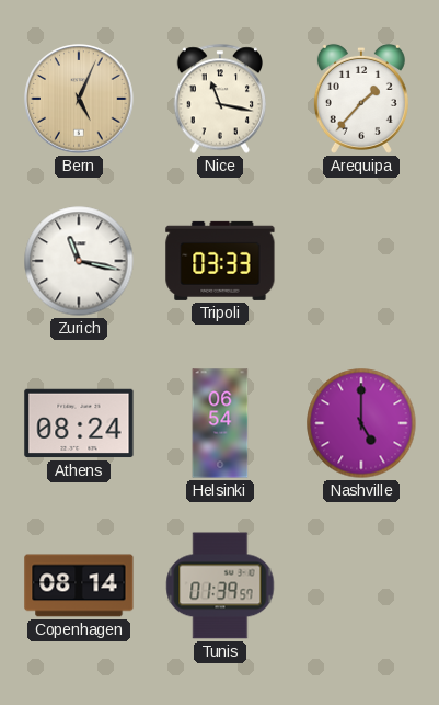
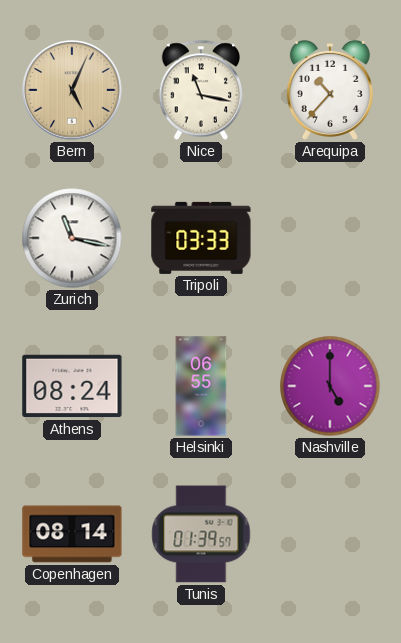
Arequipa: 1:37 -> 10:37
Helsinki: 06:54 -> 06:55
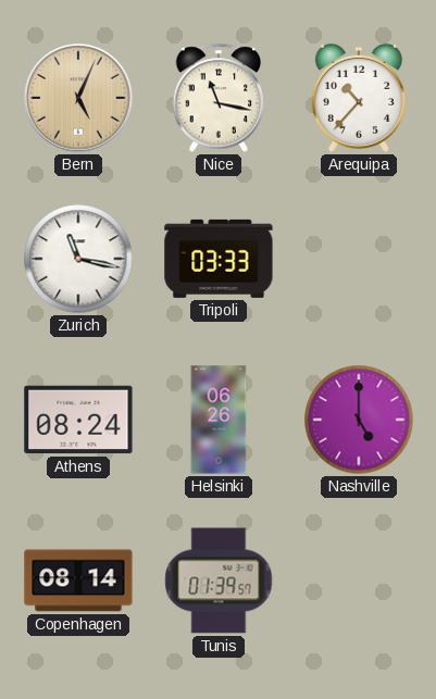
Helsinki: 06:55 -> 06:26
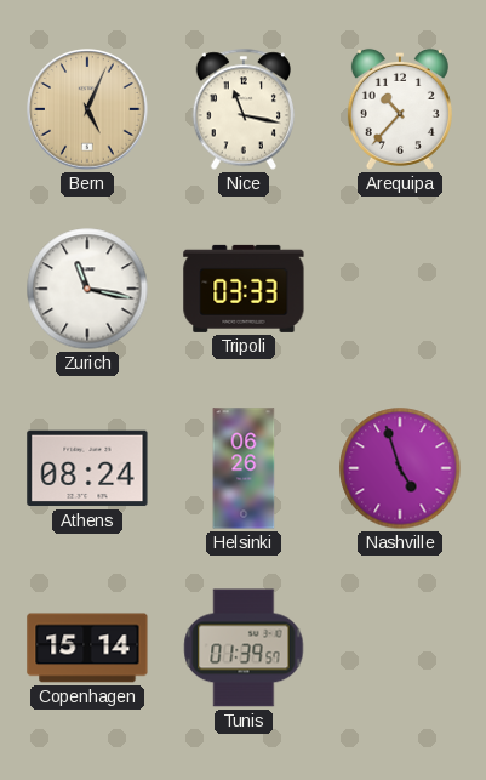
Nashville: 5:00 -> 4:57
Copenhagen: 08:14 -> 15:14
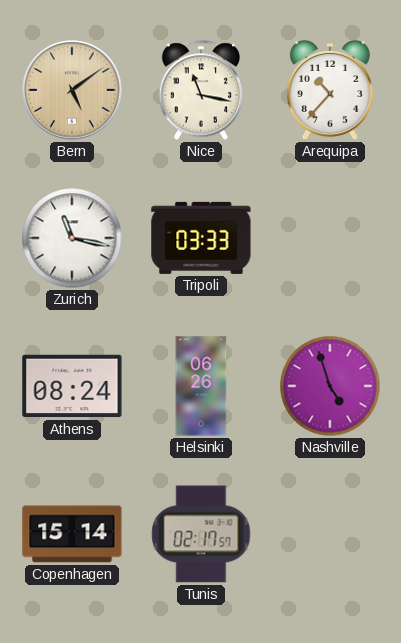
Bern: 5:04 -> 5:09
Tunis: 01:39 -> 02:17
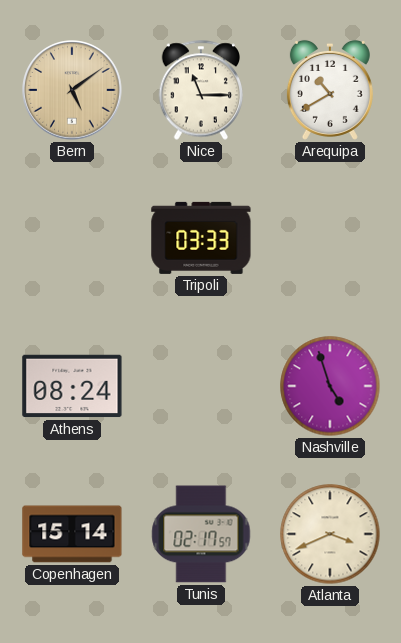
Nice: 11:17 -> 11:15
Arequipa: 10:37 -> 10:40
Zurich: 11:17 -> none
Helsinki: 06:26 -> none
Atlanta: none -> 3:41
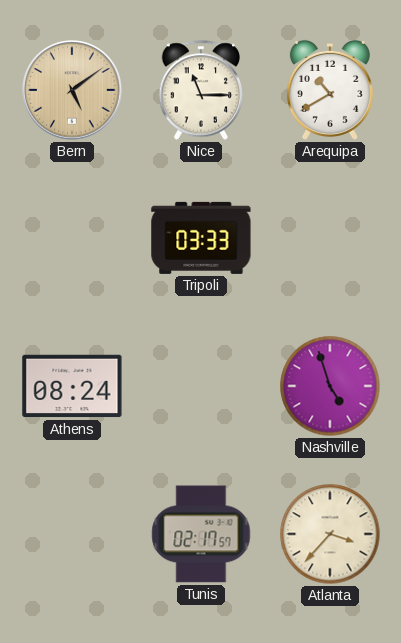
Copenhagen: 15:14 -> none
Atlanta: 3:41 -> 3:37
